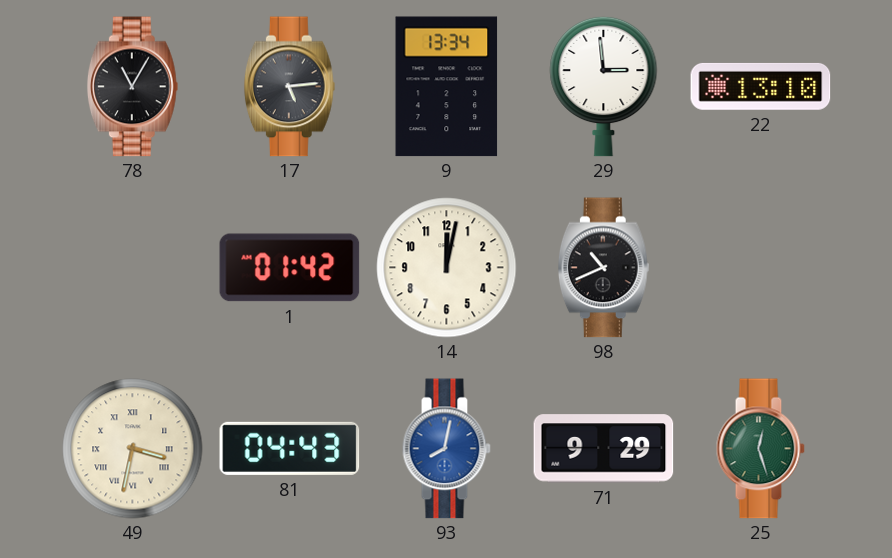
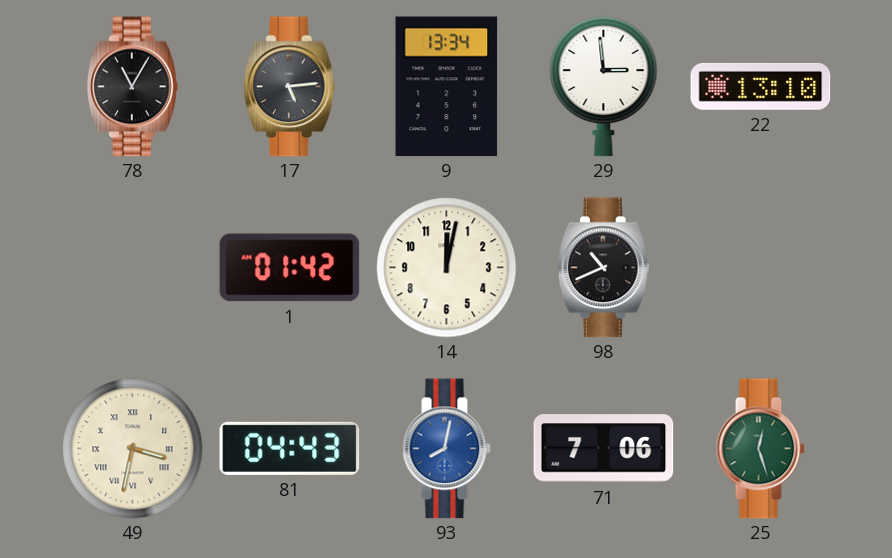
71: 9:29 -> 7:06
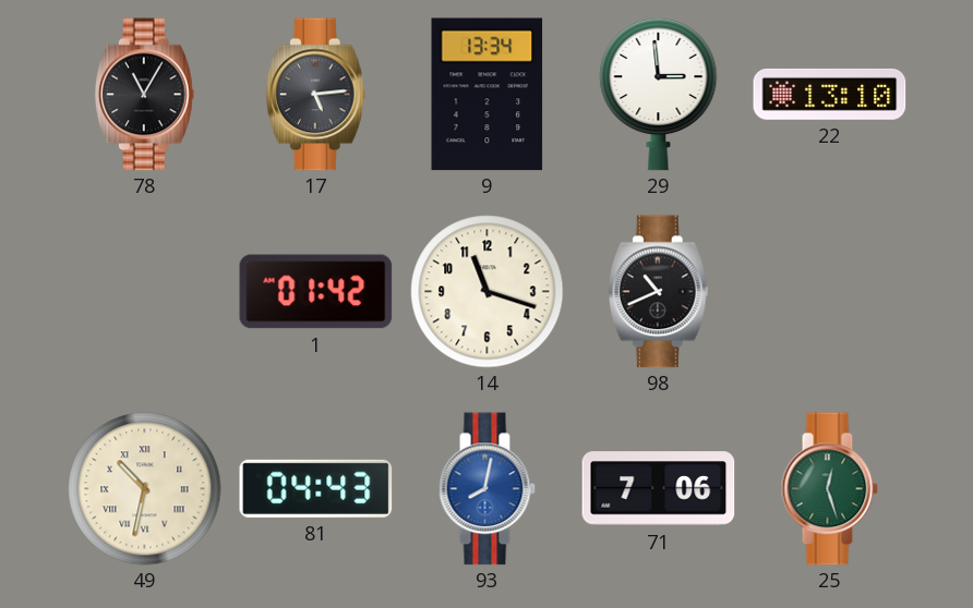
14: 12:02 -> 11:18
49: 3:32 -> 10:32
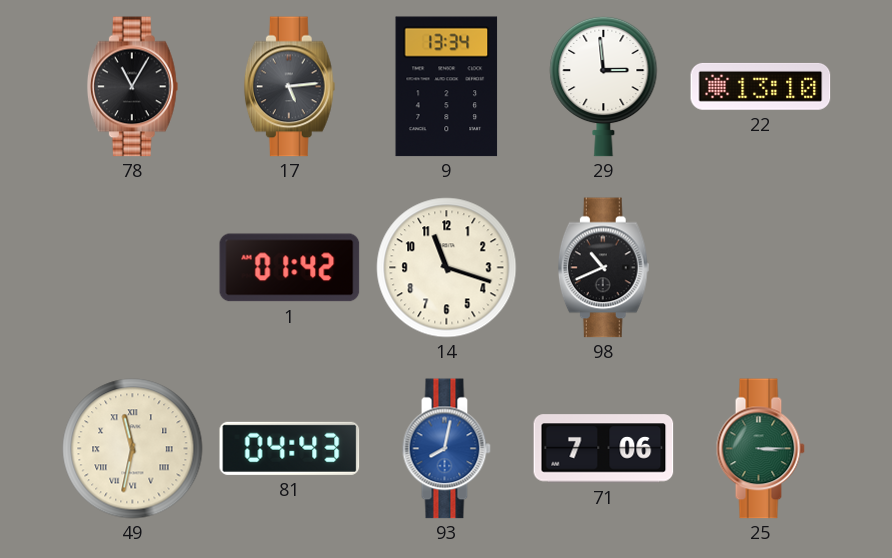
49: 10:32 -> 11:32
25: 12:27 -> 3:15
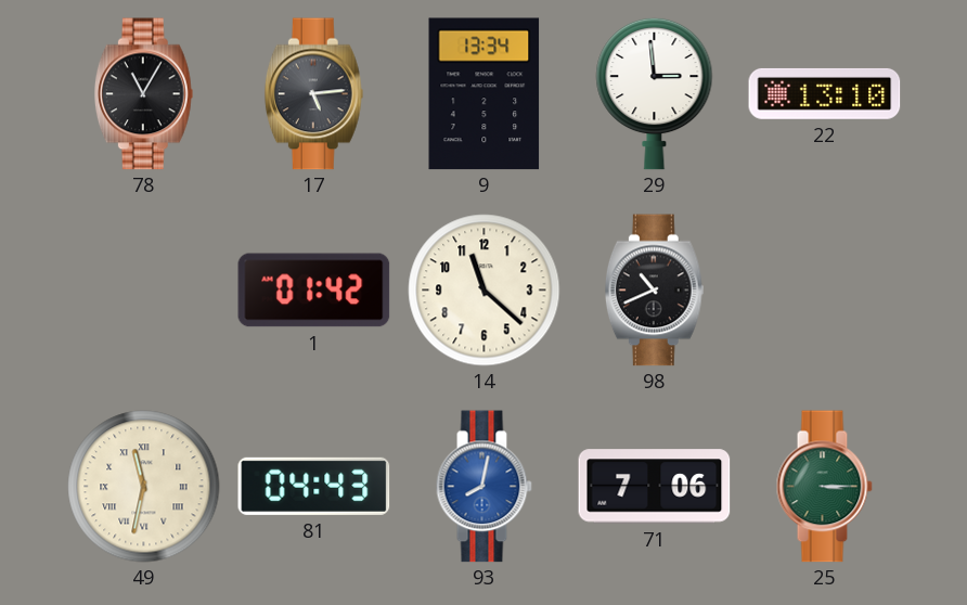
14: 11:18 -> 11:22
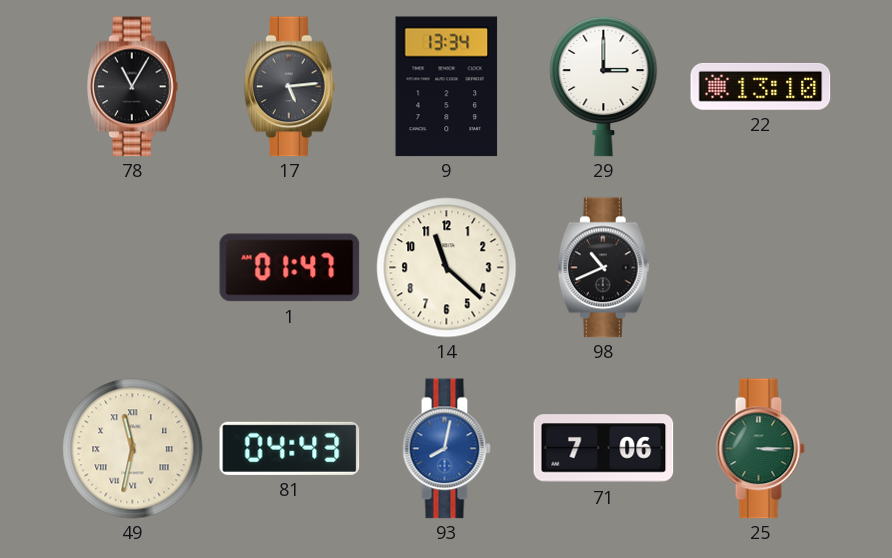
29: 2:59 -> 3:00
1: 01:42 -> 01:47
